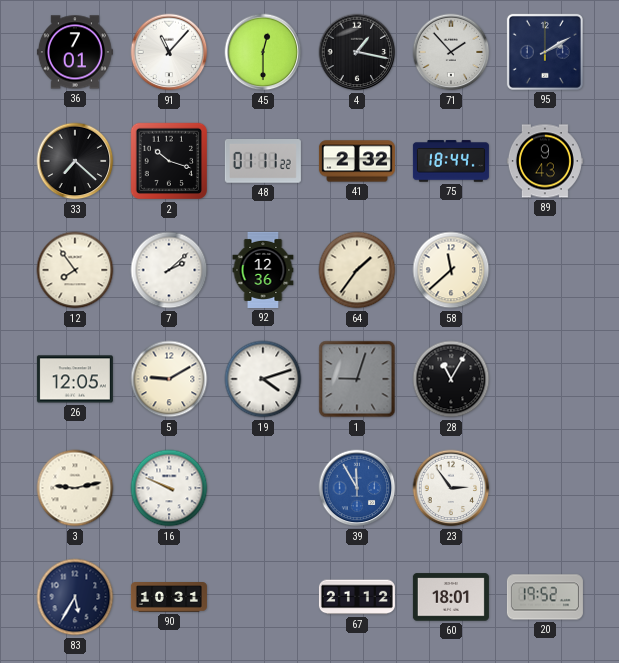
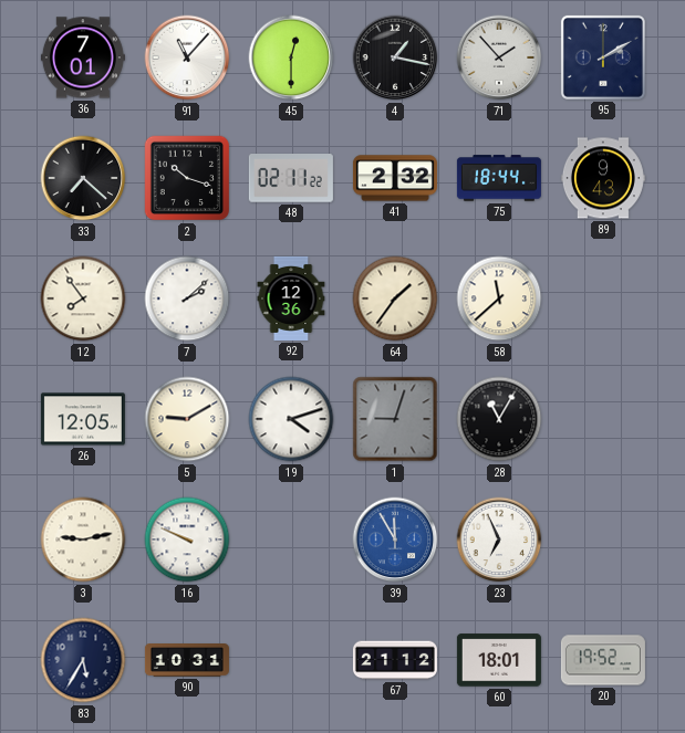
48: 01:11 -> 02:11
23: 2:54 -> 6:56
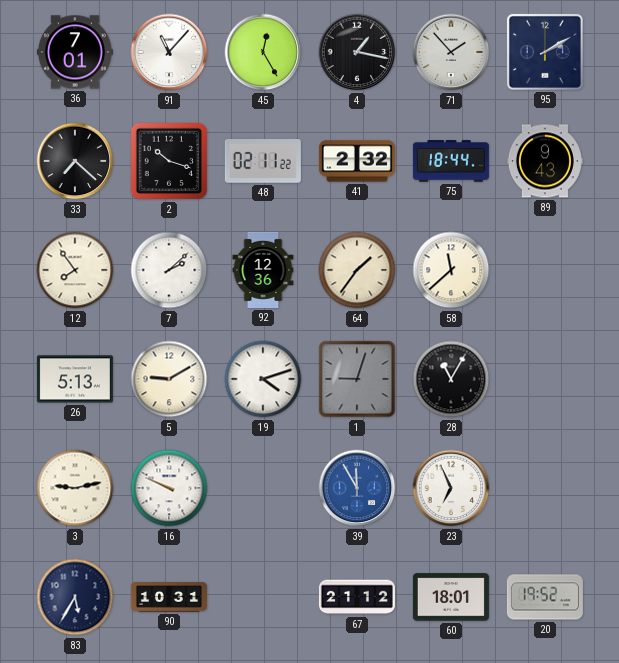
45: 12:30 -> 12:25
26: 12:05 -> 5:13
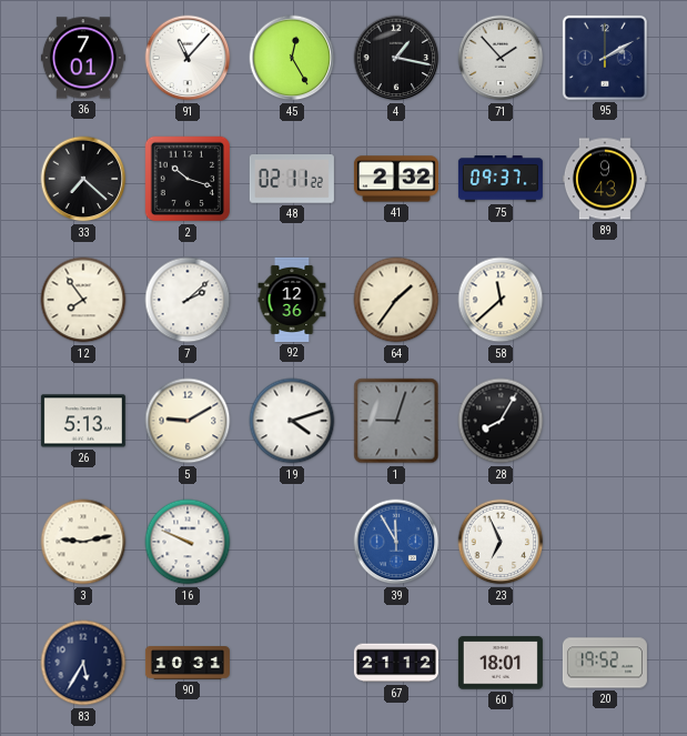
75: 18:44 -> 09:37
28: 11:05 -> 8:05
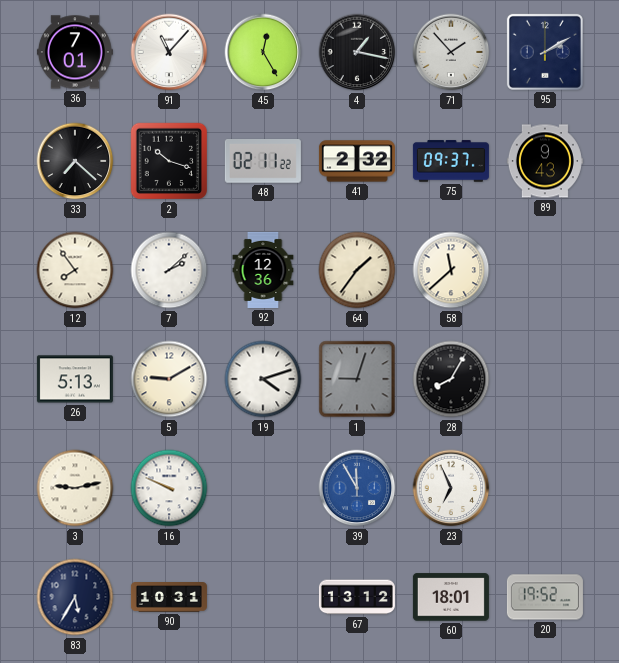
67: 21:12 -> 13:12
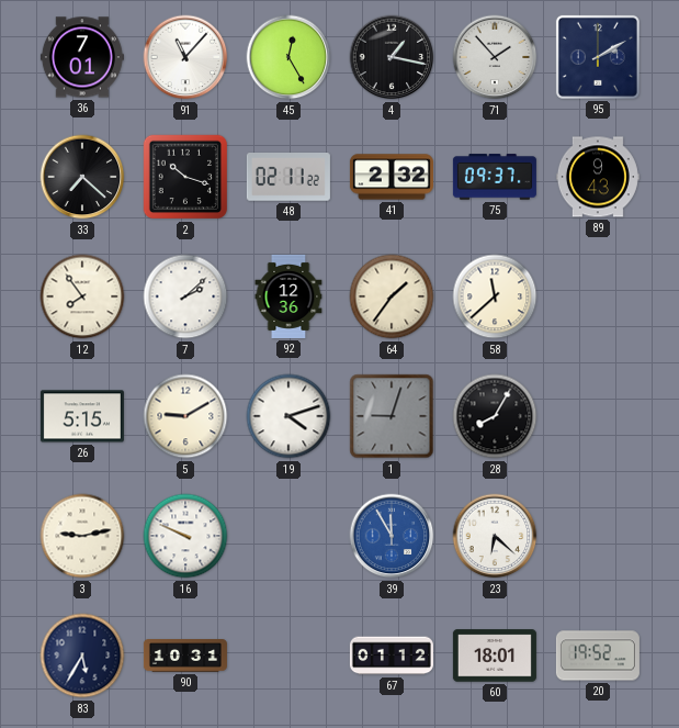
26: 5:13 -> 5:15
23: 6:56 -> 6:22
67: 13:12 -> 01:12
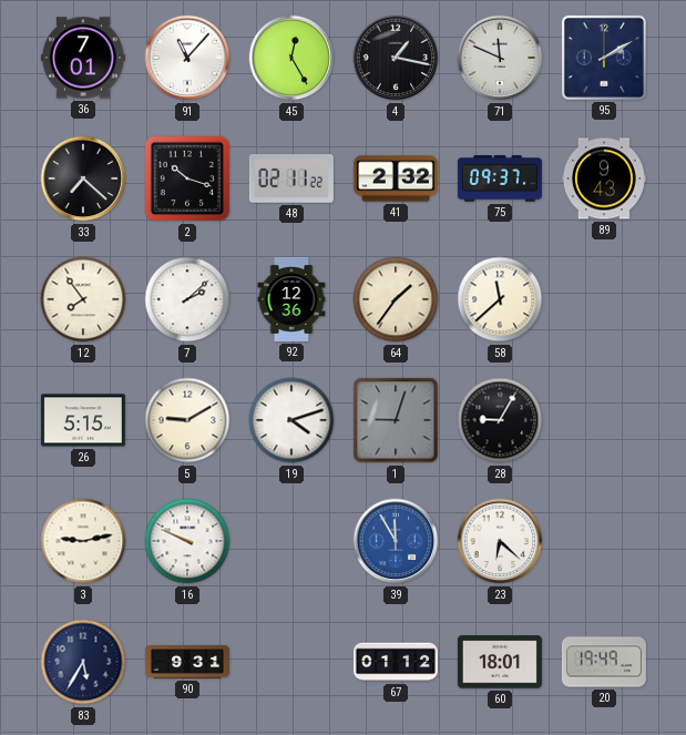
71: 1:53 -> 11:49
28: 8:05 -> 9:05
90: 10:31 -> 9:31
20: 19:52 -> 19:49
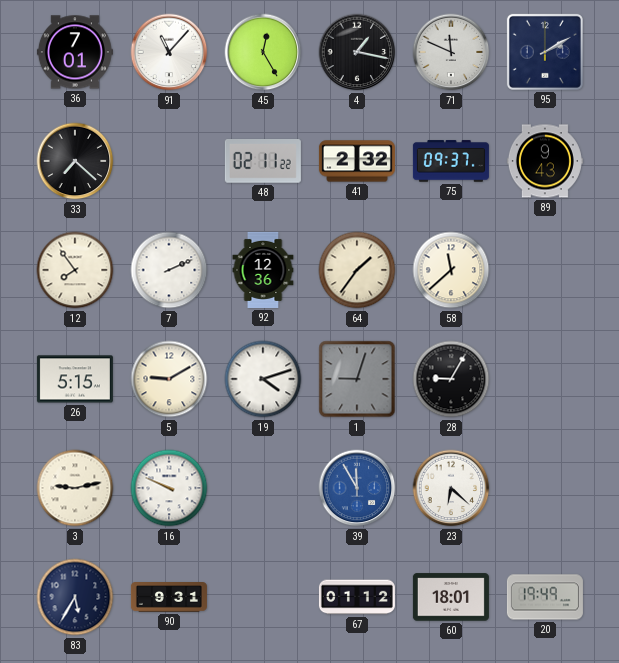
2: 10:18 -> none
7: 2:08 -> 2:11
